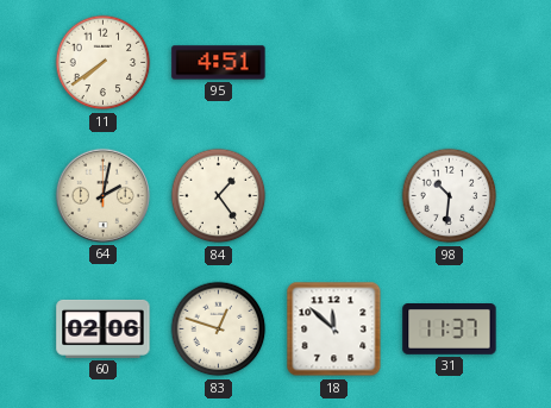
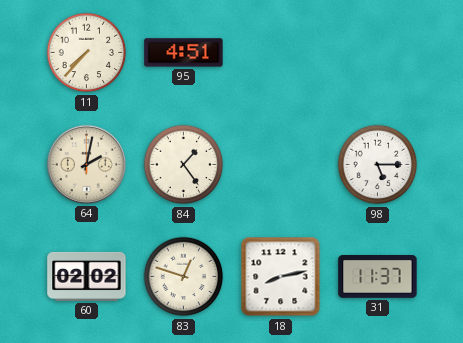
11: 7:39 -> 7:37
98: 10:31 -> 5:15
60: 02:06 -> 02:02
18: 11:52 -> 8:13
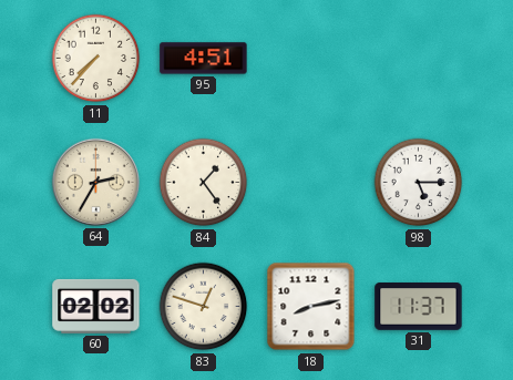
64: 2:02 -> 2:35
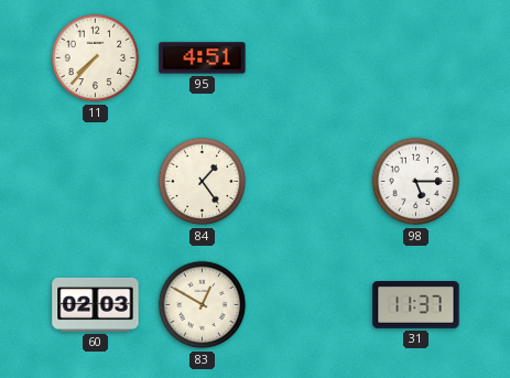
64: 2:35 -> none
60: 02:02 -> 02:03
83: 12:48 -> 12:50
18: 8:13 -> none
